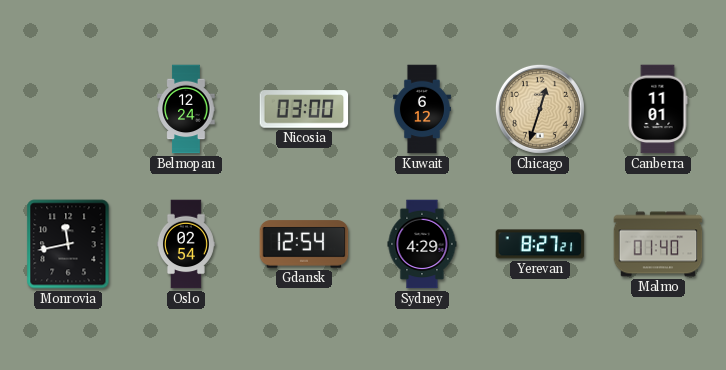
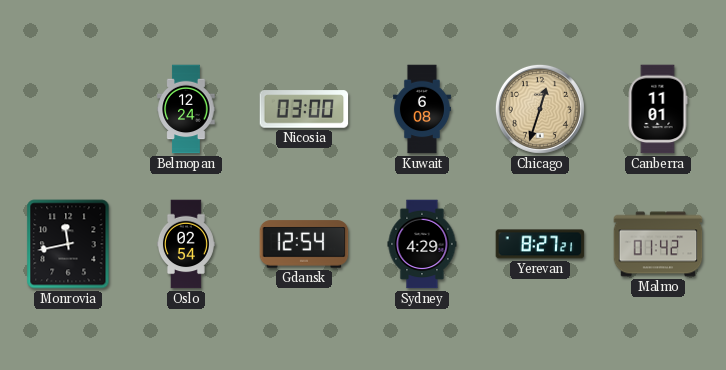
Kuwait: 6:12 -> 6:08
Malmo: 01:40 -> 01:42
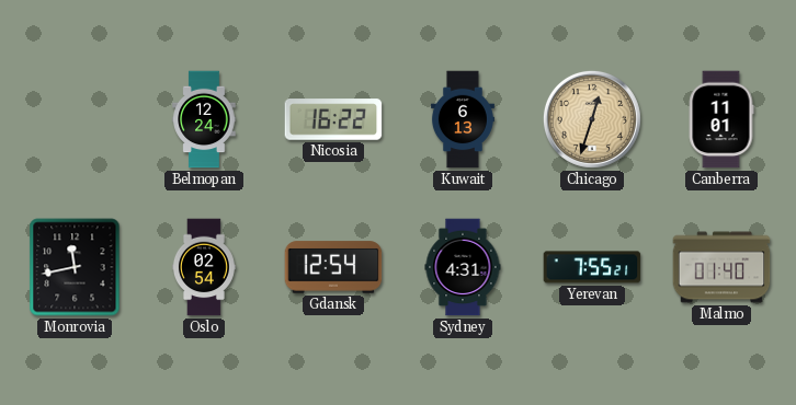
Nicosia: 03:00 -> 16:22
Kuwait: 6:08 -> 6:13
Sydney: 4:29 -> 4:31
Yerevan: 8:27 -> 7:55
Malmo: 01:42 -> 01:40
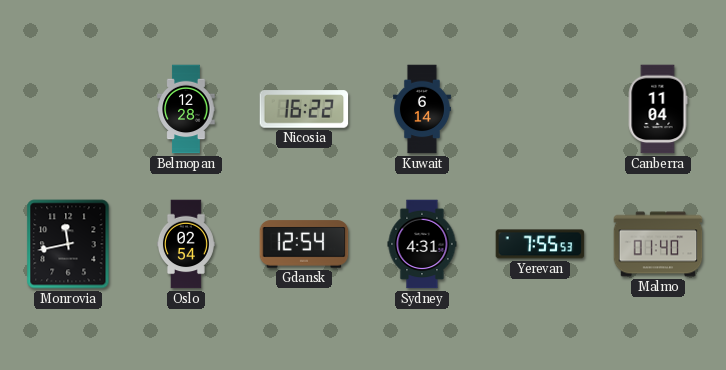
Belmopan: 12:24 -> 12:28
Kuwait: 6:13 -> 6:14
Chicago: 12:33 -> none
Canberra: 11:01 -> 11:04
Yerevan: 7:55:21 -> 7:55:53
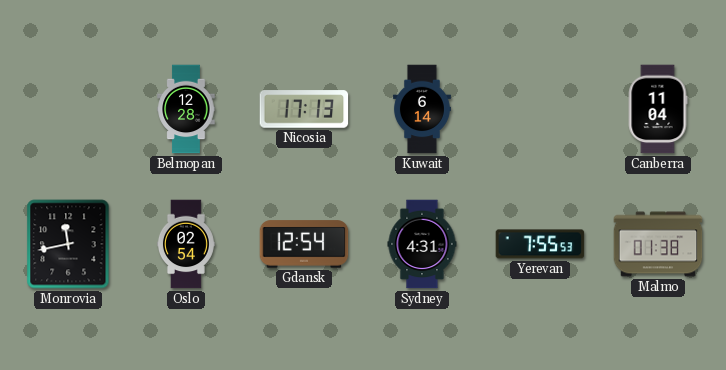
Nicosia: 16:22 -> 17:13
Malmo: 01:40 -> 01:38
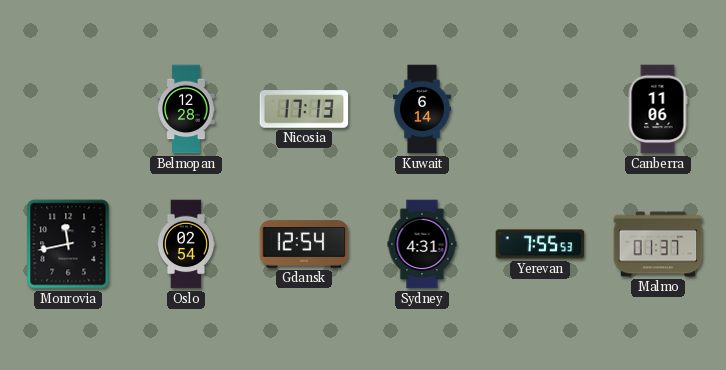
Canberra: 11:04 -> 11:06
Malmo: 01:38 -> 01:37
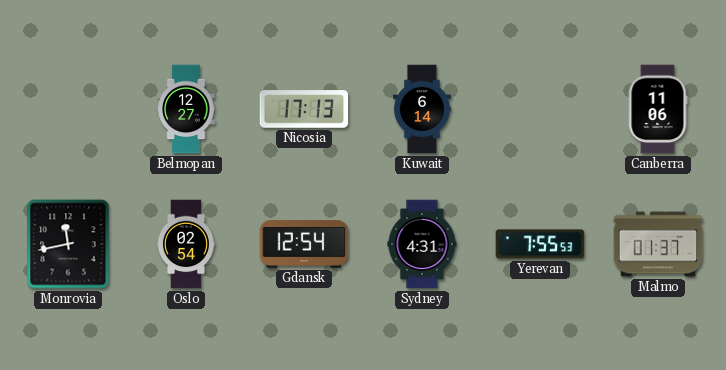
Belmopan: 12:28 -> 12:27
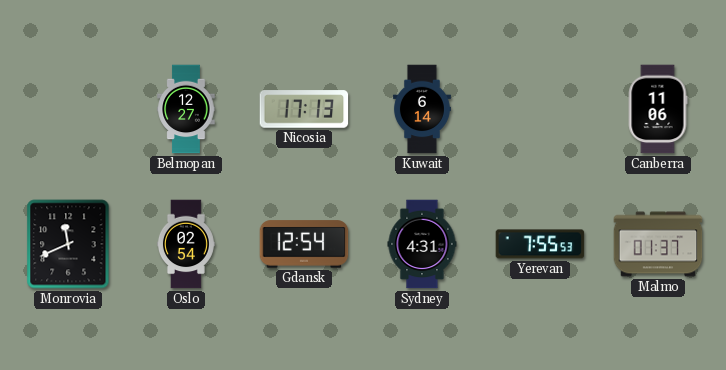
Monrovia: 11:43 -> 11:41
